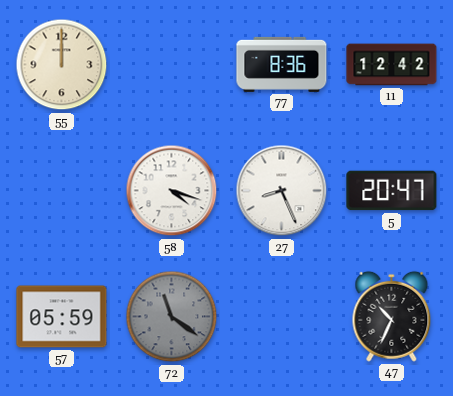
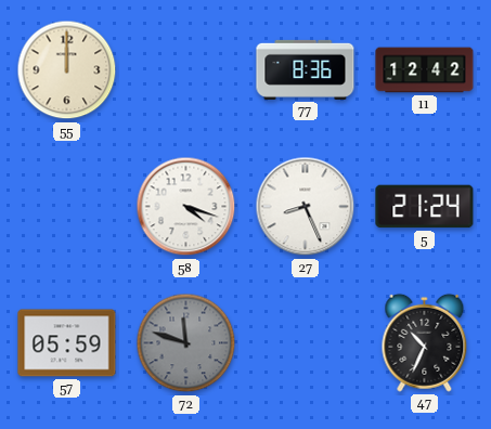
5: 20:47 -> 21:24
72: 11:21 -> 11:48
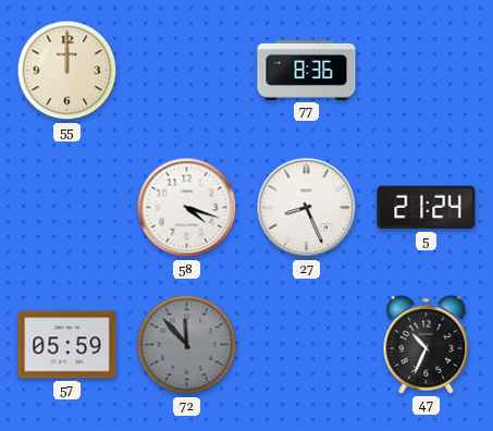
11: 12:42 -> none
72: 11:48 -> 11:53
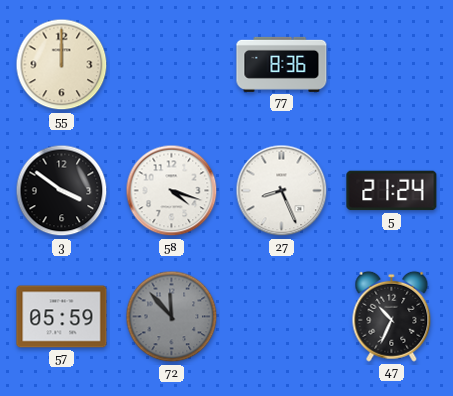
3: none -> 3:51
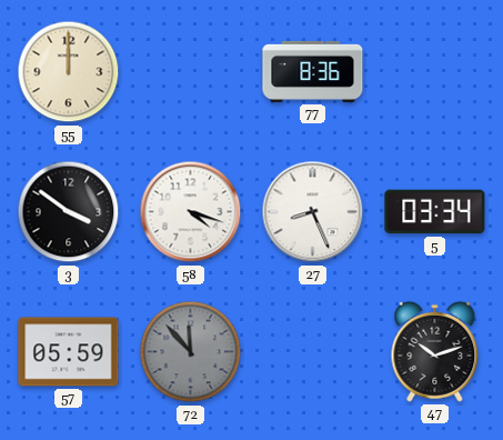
5: 21:24 -> 03:34
47: 10:34 -> 10:12
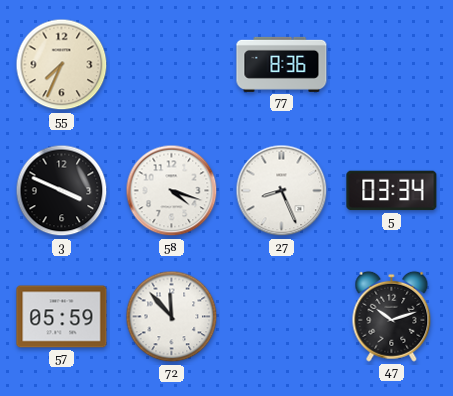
55: 12:00 -> 7:34
3: 3:51 -> 3:49
72 dial: grey -> white
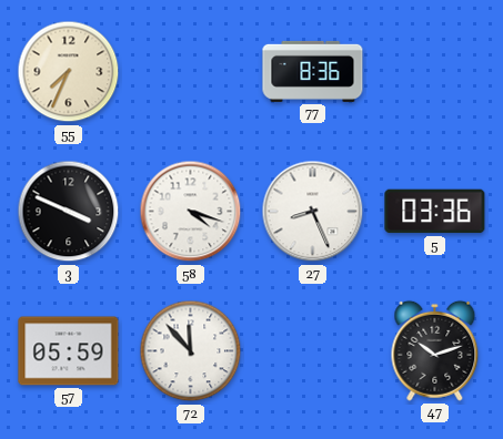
5: 03:34 -> 03:36
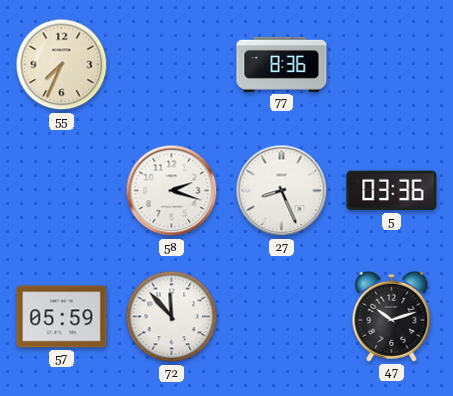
3: 3:49 -> none
58: 4:18 -> 2:18
